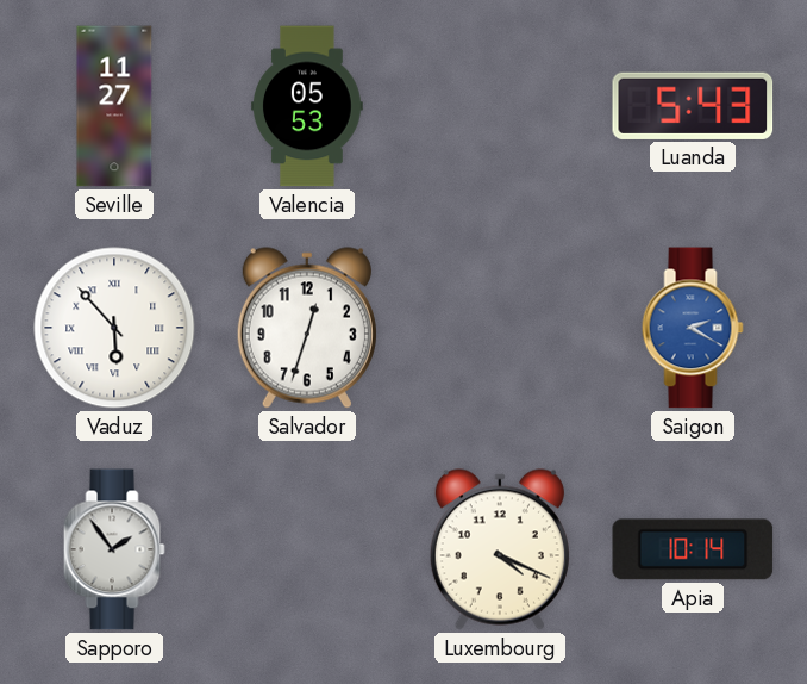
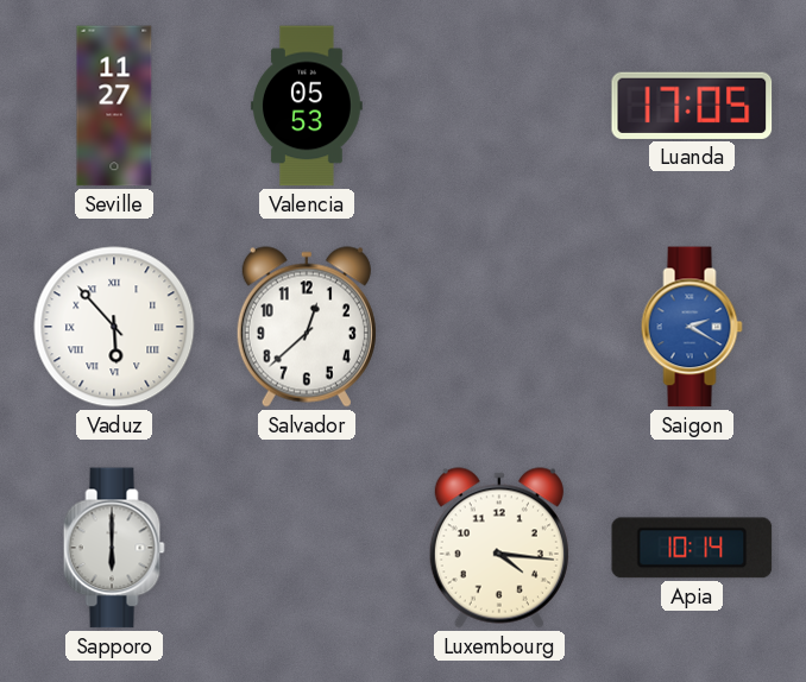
Luanda: 5:43 -> 17:05
Salvador: 12:33 -> 12:38
Sapporo: 1:54 -> 6:00
Luxembourg: 4:19 -> 4:16
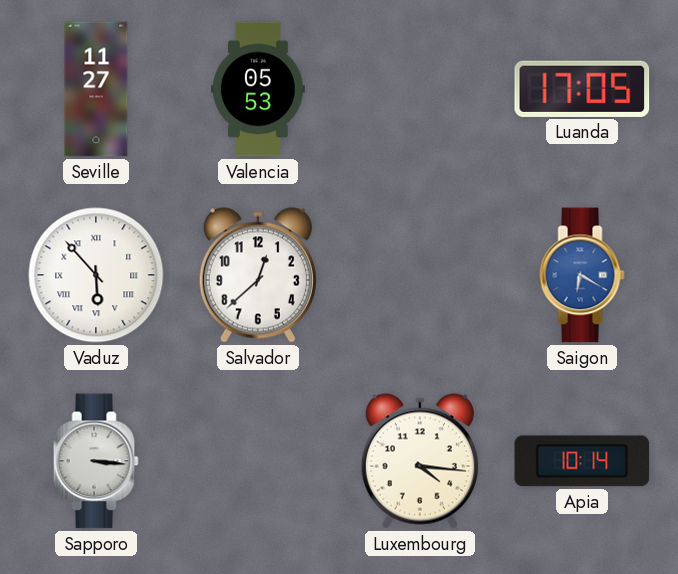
Saigon: 2:20 -> 6:20
Sapporo: 6:00 -> 3:16
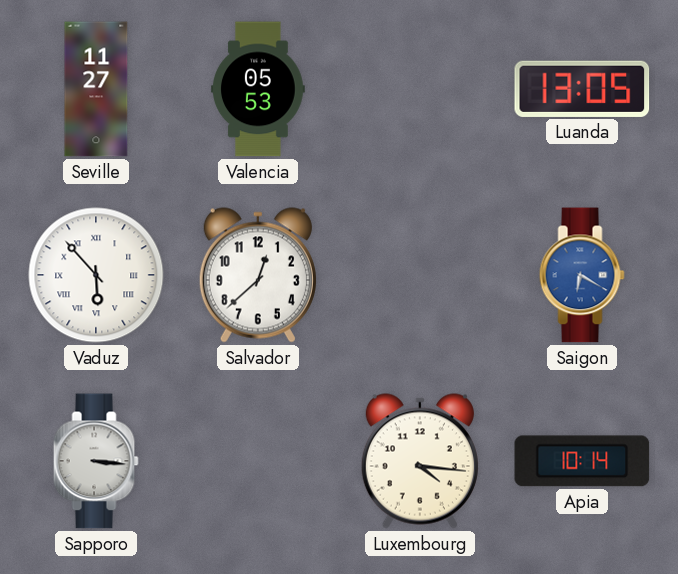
Luanda: 17:05 -> 13:05
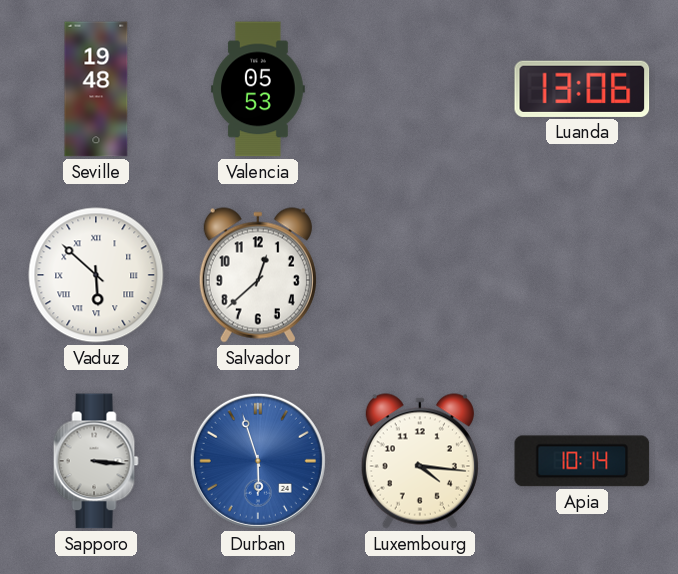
Seville: 11:27 -> 19:48
Luanda: 13:05 -> 13:06
Vaduz: 5:53 -> 5:52
Saigon: 6:20 -> none
Durban: none -> 5:57
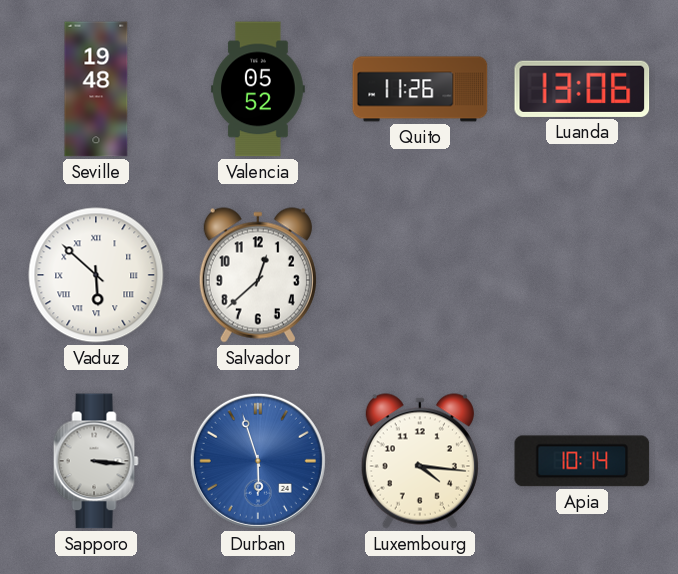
Valencia: 05:53 -> 05:52
Quito: none -> 11:26
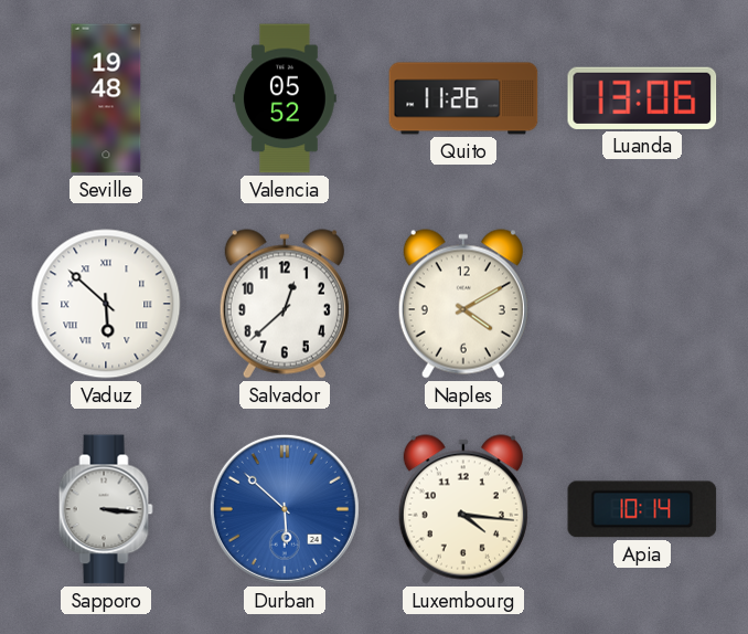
Naples: none -> 4:10
Durban: 5:57 -> 5:52
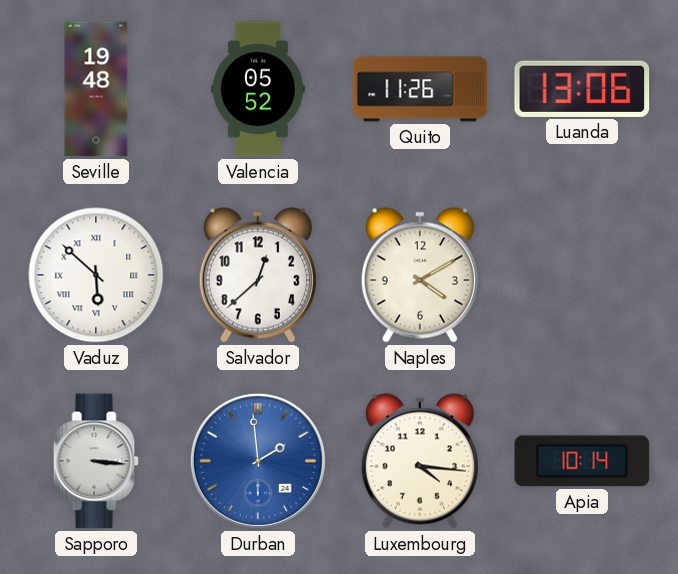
Durban: 5:52 -> 1:59
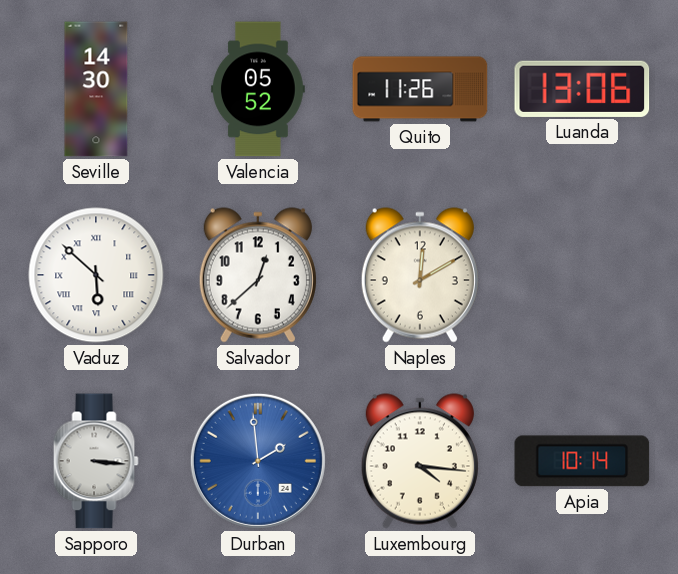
Seville: 19:48 -> 14:30
Naples: 4:10 -> 12:10
